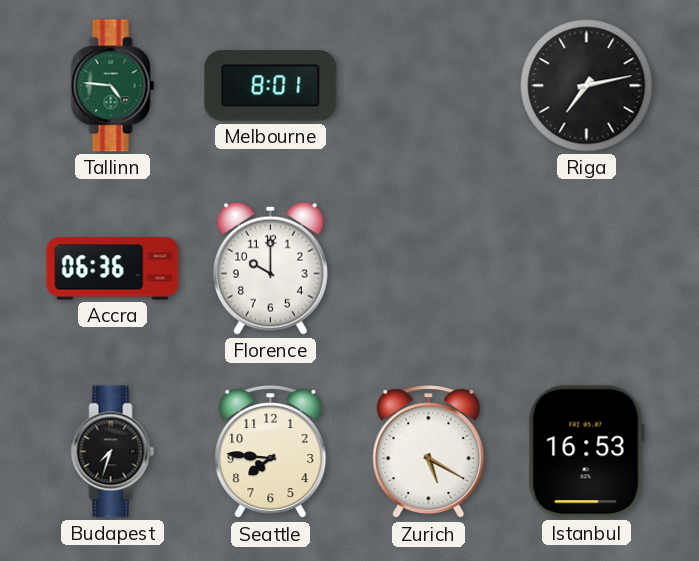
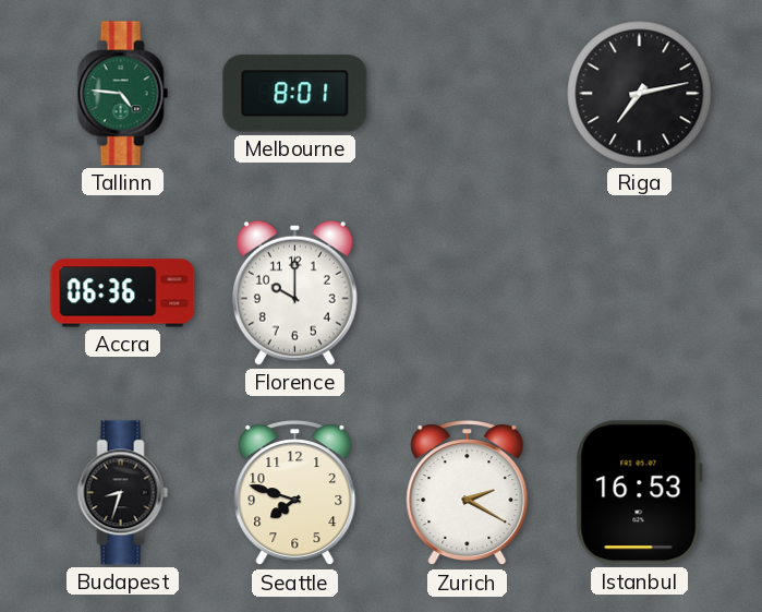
Budapest: 7:33 -> 8:33
Seattle: 7:46 -> 7:48
Zurich: 5:20 -> 2:20
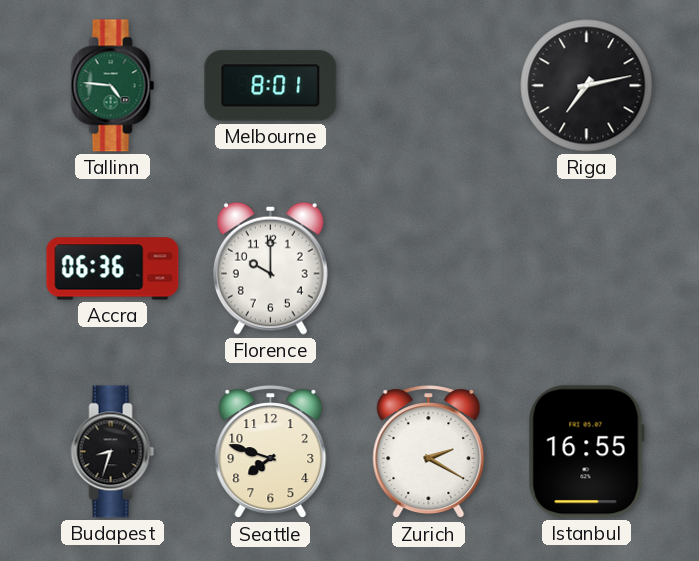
Istanbul: 16:53 -> 16:55
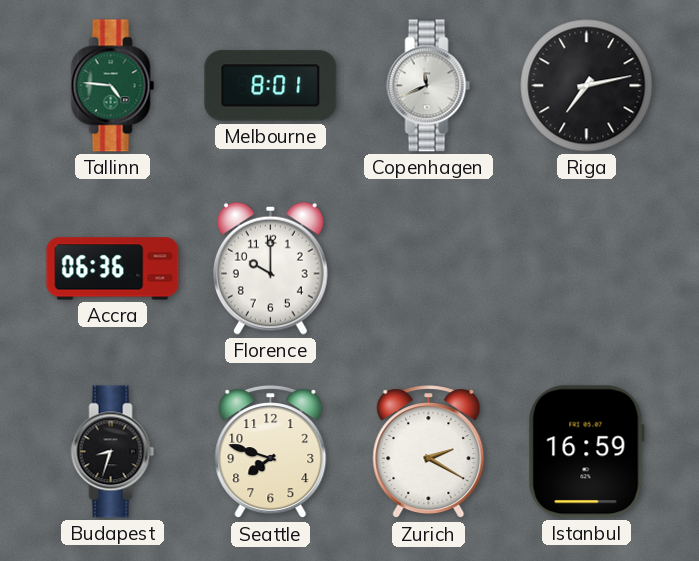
Copenhagen: none -> 11:41
Istanbul: 16:55 -> 16:59
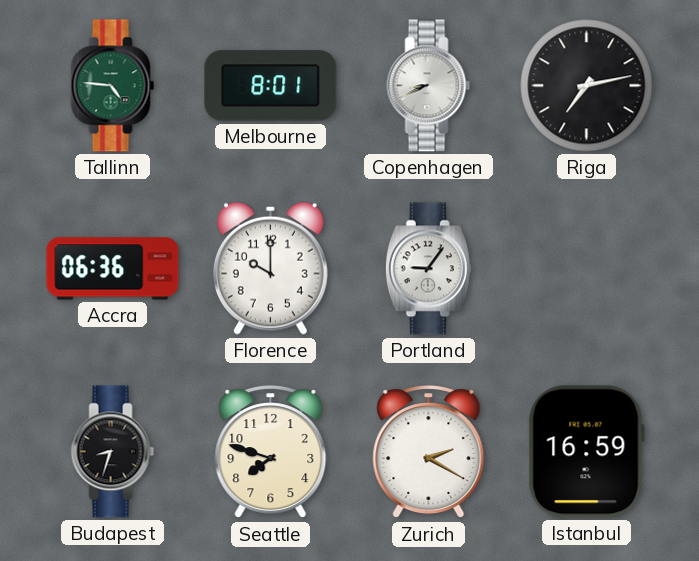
Copenhagen: 11:41 -> 8:41
Portland: none -> 9:06
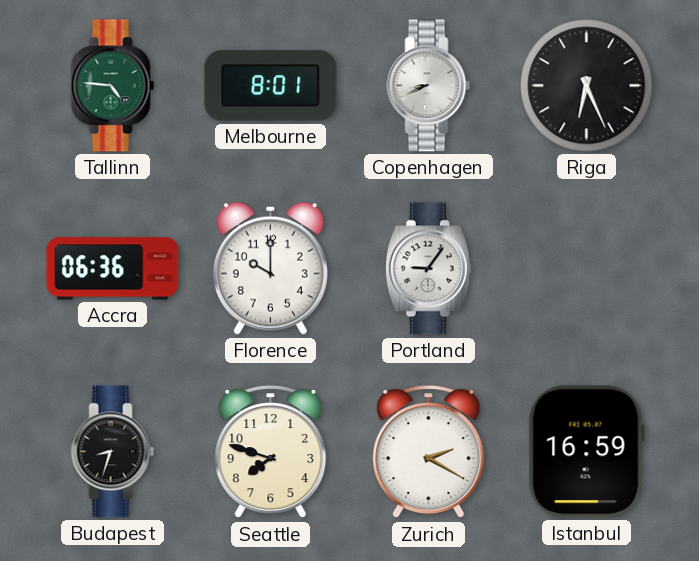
Riga: 7:13 -> 6:26
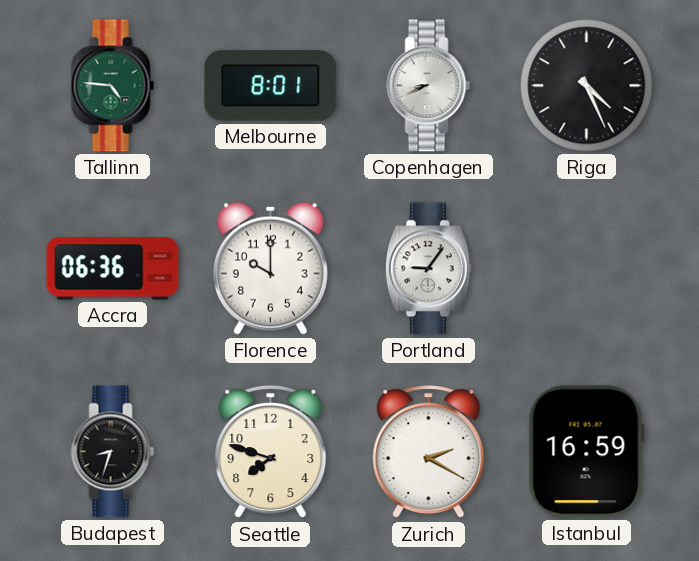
Riga: 6:26 -> 4:26
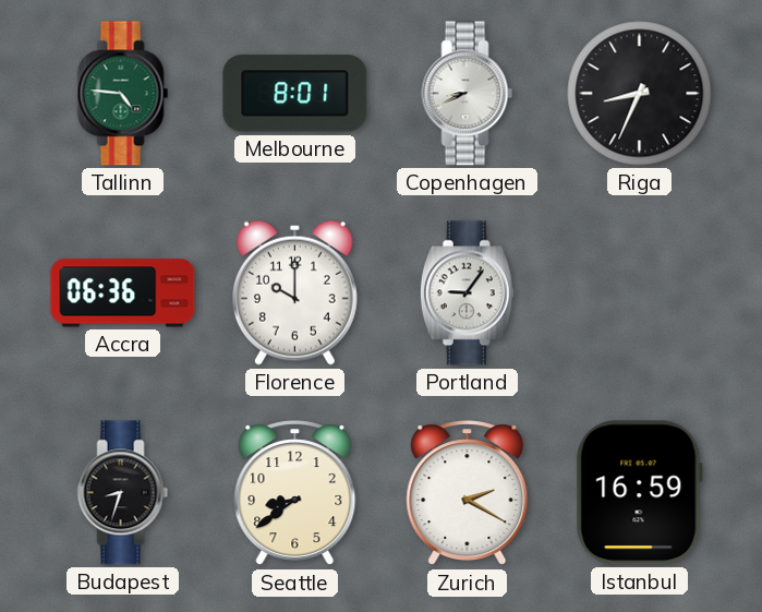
Riga: 4:26 -> 8:34
Seattle: 7:48 -> 8:39
